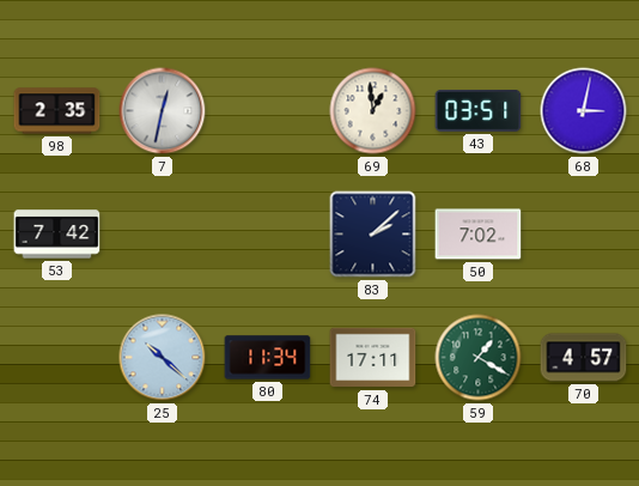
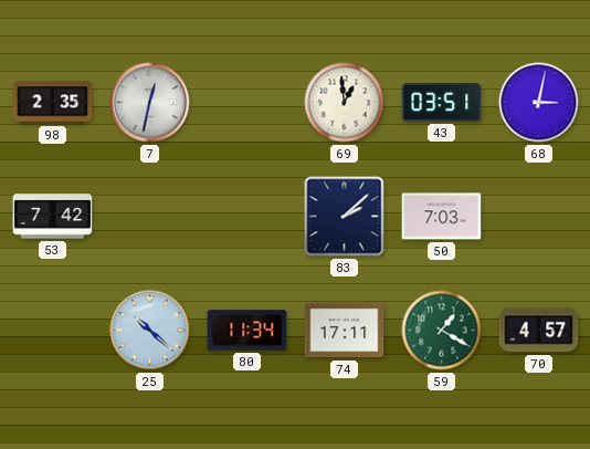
50: 7:02 -> 7:03
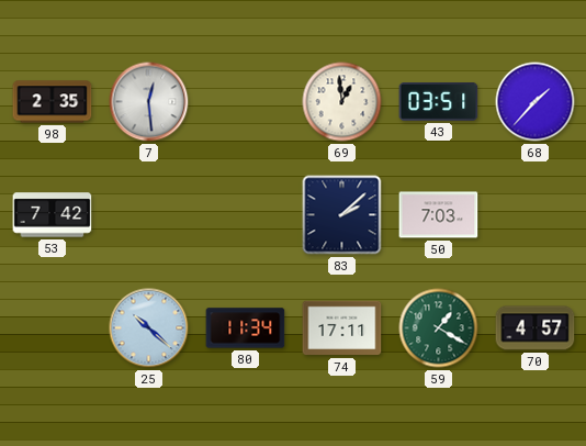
7: 12:32 -> 12:29
68: 3:02 -> 1:37
